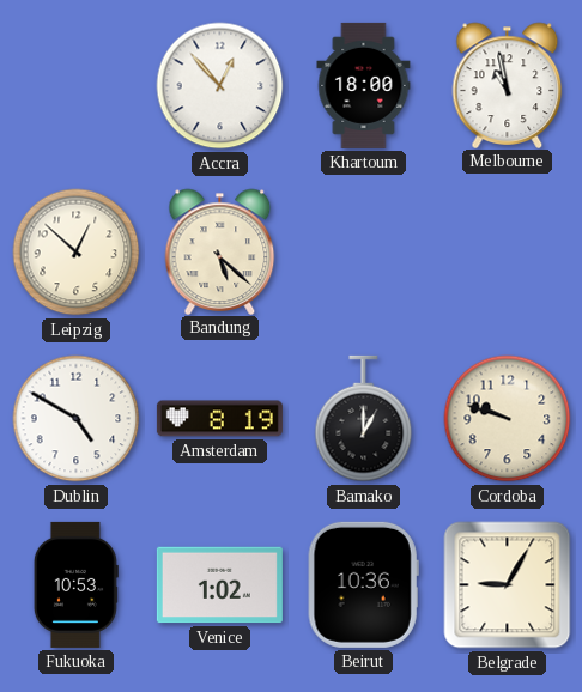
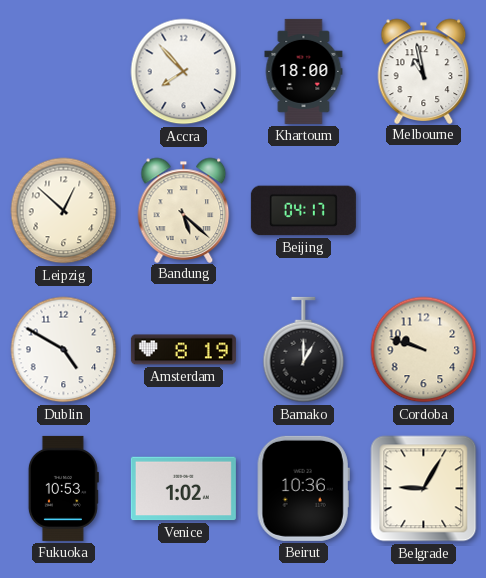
Accra: 12:53 -> 7:53
Beijing: none -> 04:17
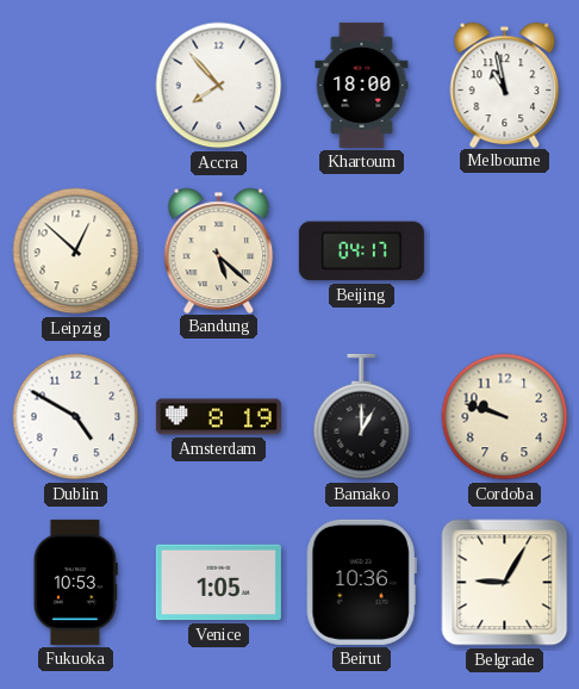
Venice: 1:02 -> 1:05
